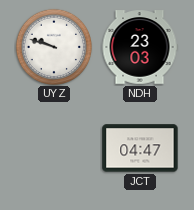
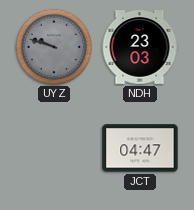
UYZ dial: white -> grey
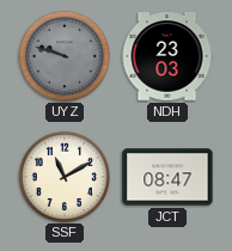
SSF: none -> 11:10
JCT: 04:47 -> 08:47
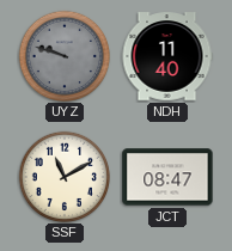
NDH: 23:03 -> 11:40
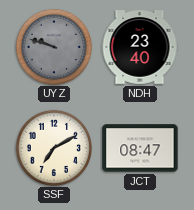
NDH: 11:40 -> 23:40
SSF: 11:10 -> 7:10
